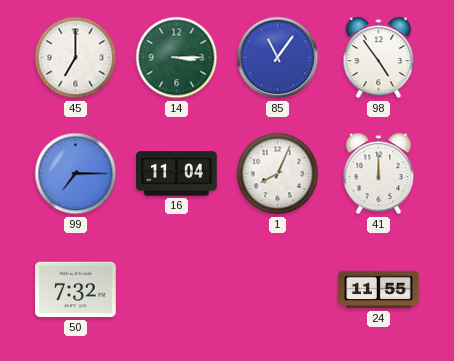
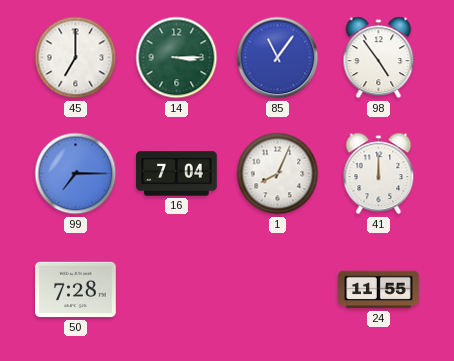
16: 11:04 -> 7:04
50: 7:32 -> 7:28
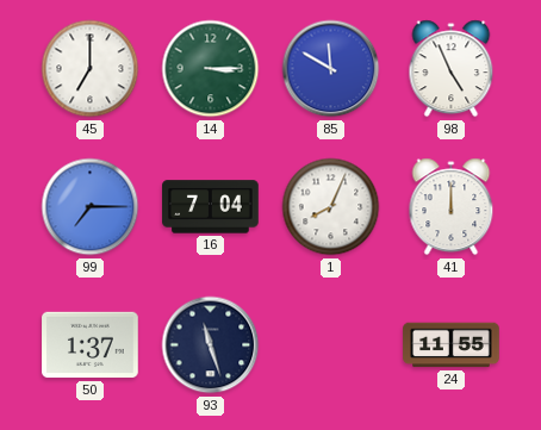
85: 11:06 -> 11:50
98: 4:54 -> 4:56
50: 7:28 -> 1:37
93: none -> 11:27
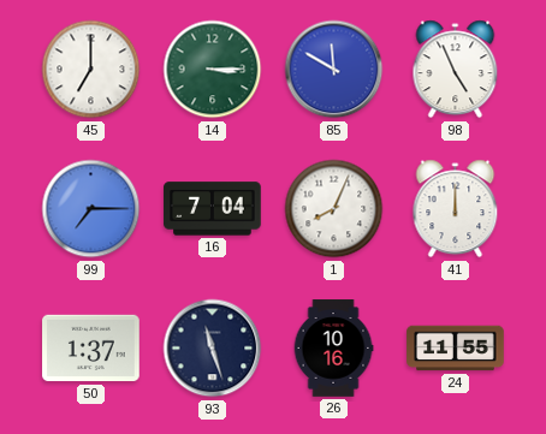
26: none -> 10:16
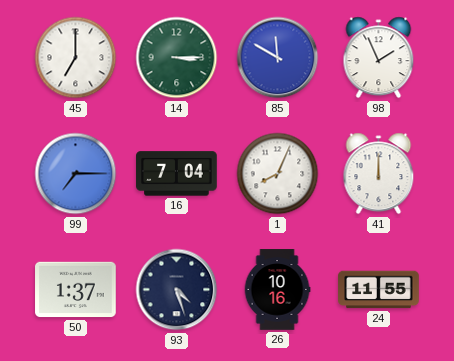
98: 4:56 -> 1:56
93: 11:27 -> 4:27
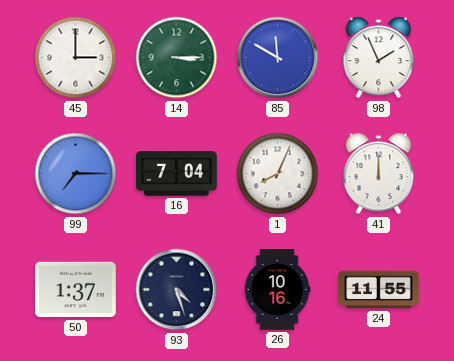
45: 7:00 -> 3:00
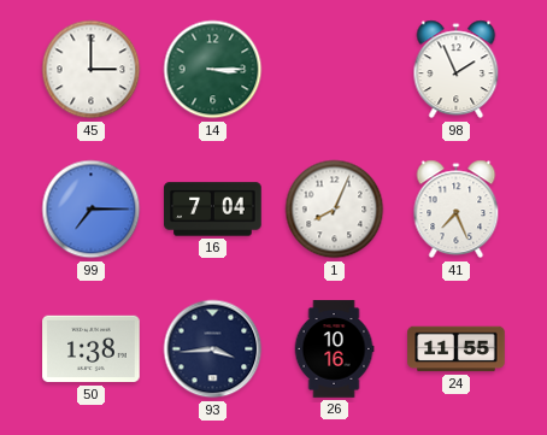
85: 11:50 -> none
41: 12:00 -> 7:26
50: 1:37 -> 1:38
93: 4:27 -> 3:44
